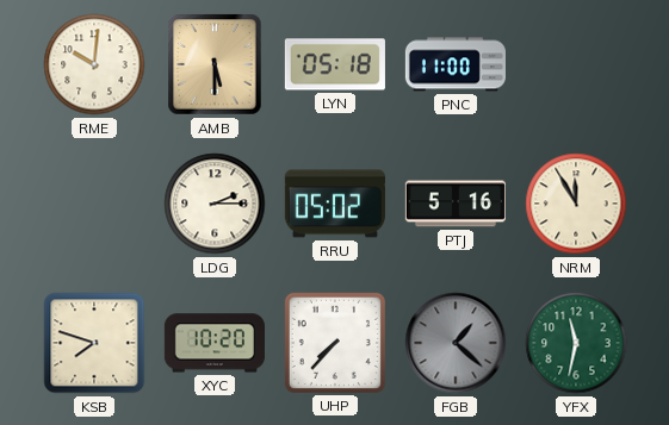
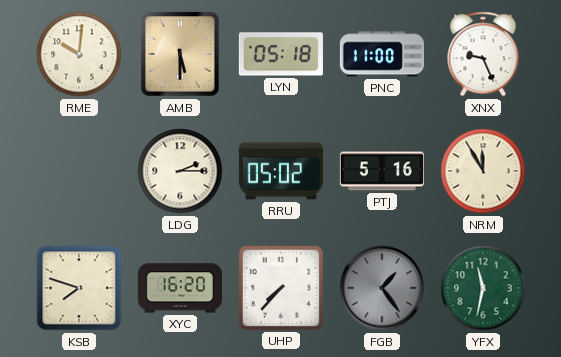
XNX: none -> 9:26
XYC: 10:20 -> 16:20
FGB: 1:22 -> 1:24
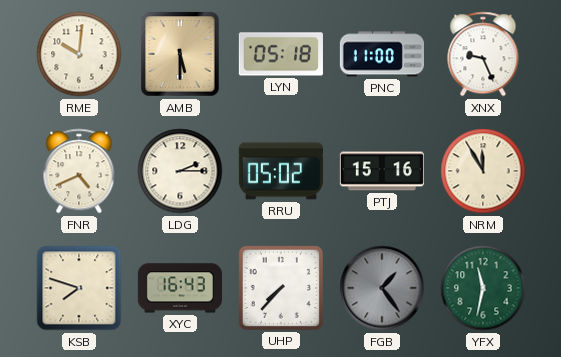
FNR: none -> 4:41
PTJ: 5:16 -> 15:16
XYC: 16:20 -> 16:43
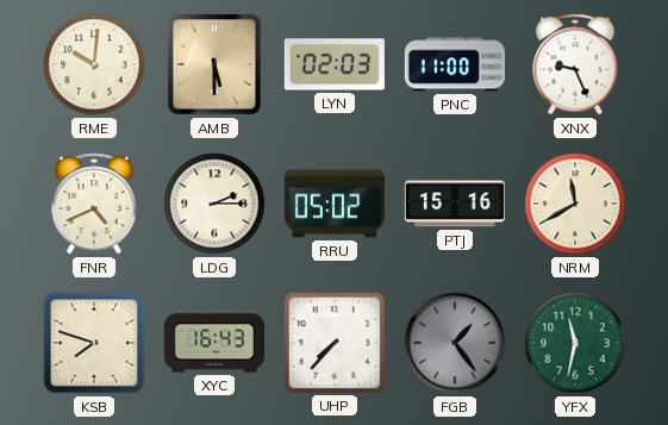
LYN: 05:18 -> 02:03
NRM: 11:55 -> 11:40
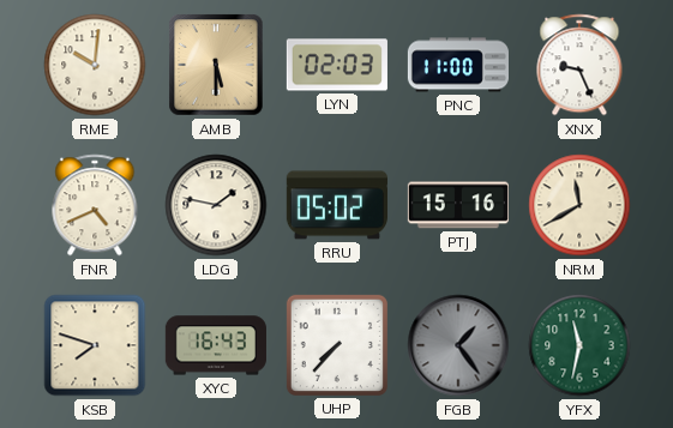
LDG: 2:15 -> 1:47
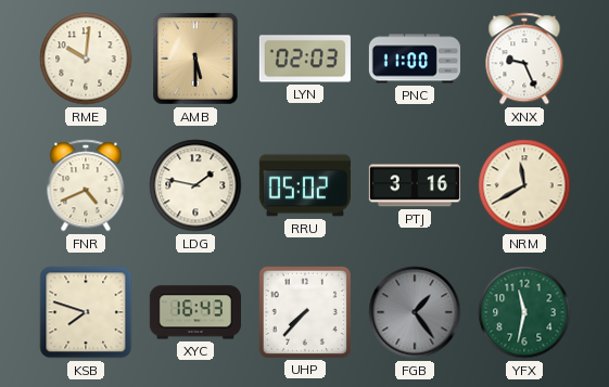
PTJ: 15:16 -> 3:16
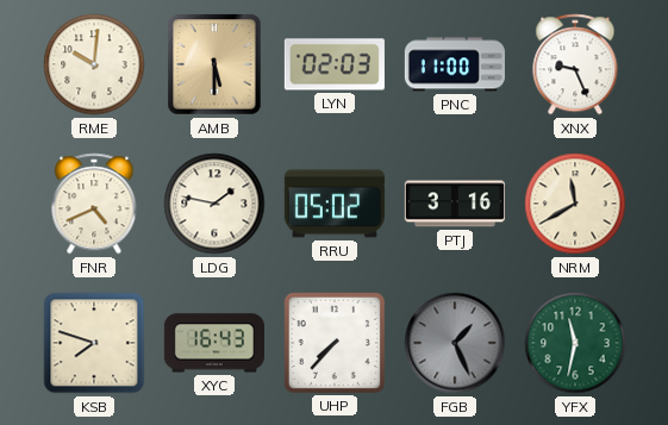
FGB: 1:24 -> 1:26
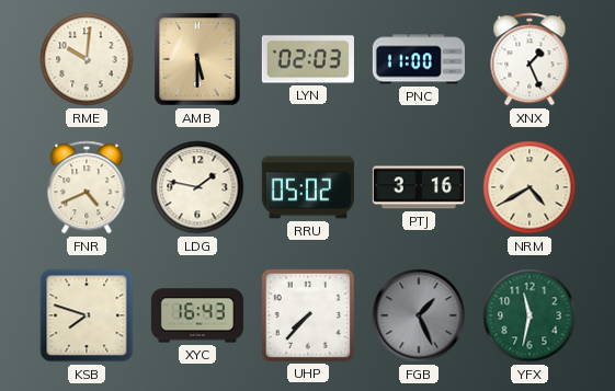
XNX: 9:26 -> 1:26
NRM: 11:40 -> 4:40
